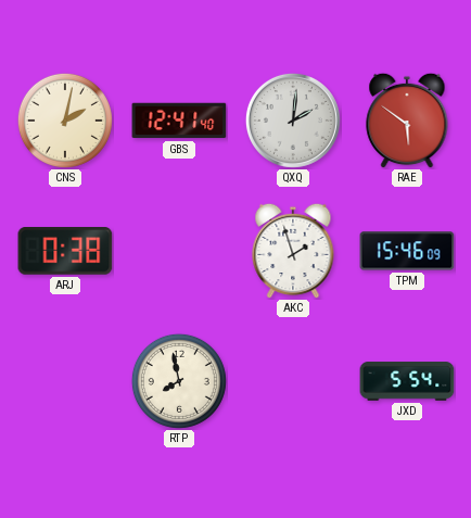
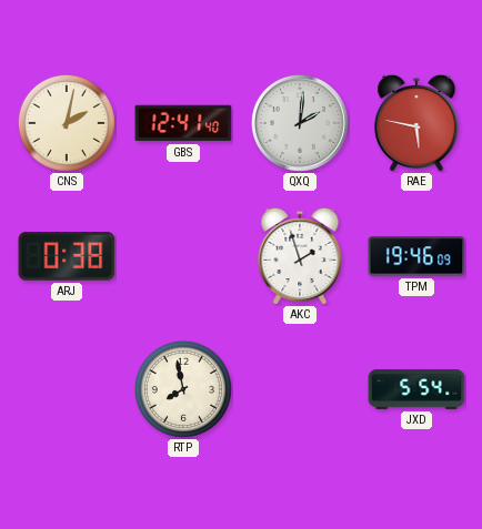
RAE: 5:51 -> 5:47
TPM: 15:46 -> 19:46
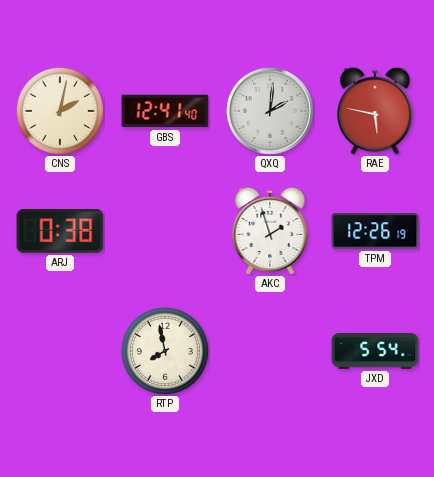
TPM: 19:46 -> 12:26
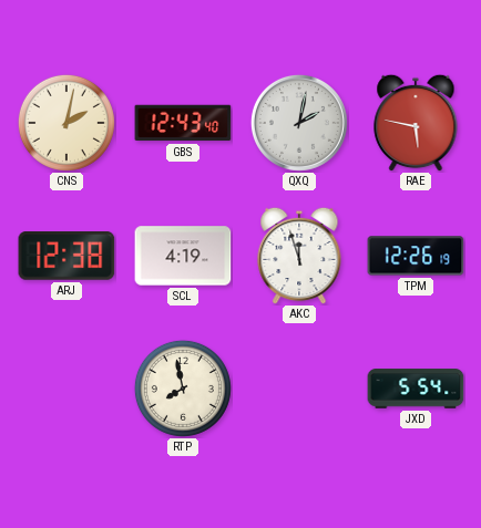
GBS: 12:41 -> 12:43
QXQ: 2:01 -> 2:02
ARJ: 0:38 -> 12:38
SCL: none -> 4:19
AKC: 1:57 -> 11:57
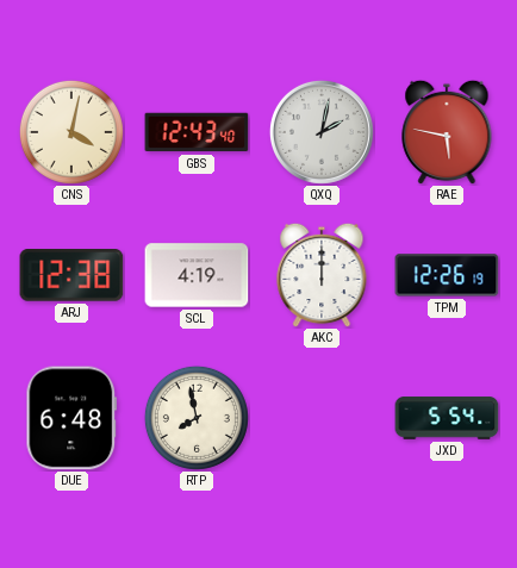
CNS: 2:02 -> 4:02
AKC: 11:57 -> 12:00
DUE: none -> 6:48
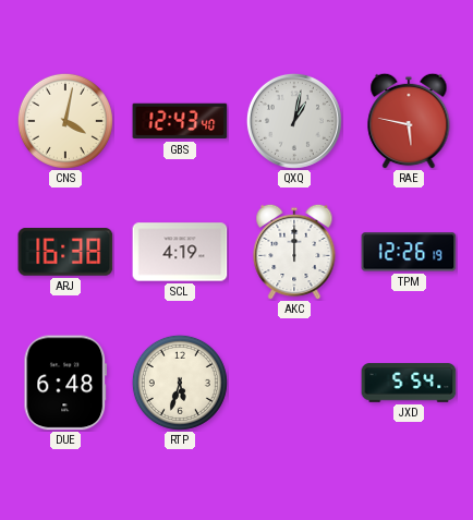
QXQ: 2:02 -> 1:02
ARJ: 12:38 -> 16:38
RTP: 7:58 -> 5:33
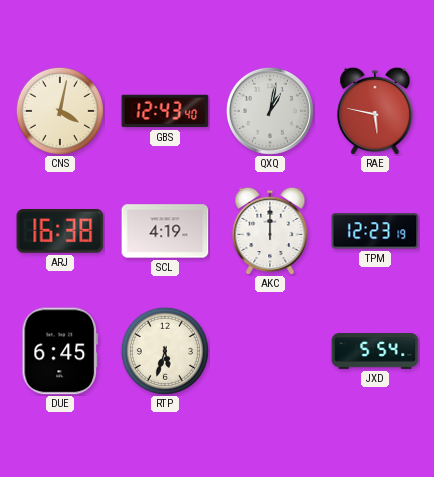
TPM: 12:26 -> 12:23
DUE: 6:48 -> 6:45
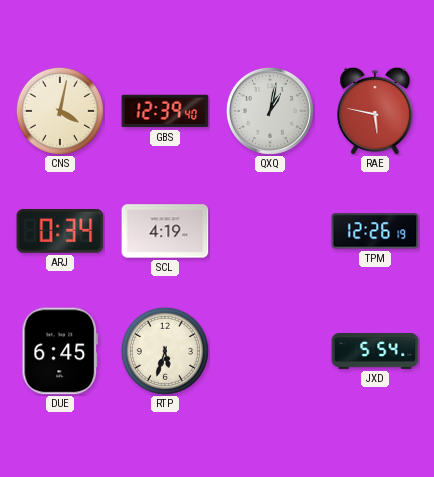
GBS: 12:43 -> 12:39
ARJ: 16:38 -> 0:34
AKC: 12:00 -> none
TPM: 12:23 -> 12:26
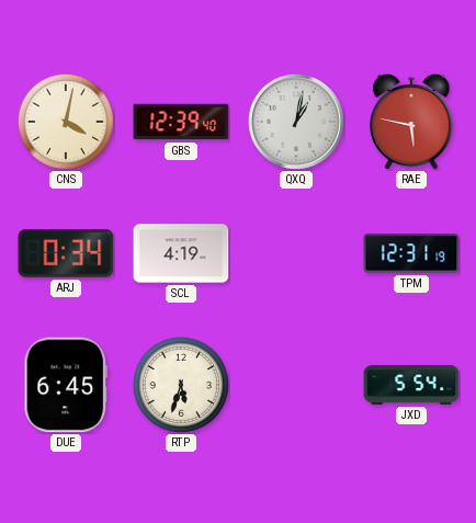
TPM: 12:26 -> 12:31
